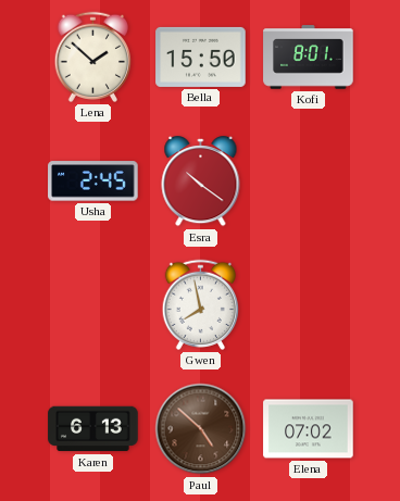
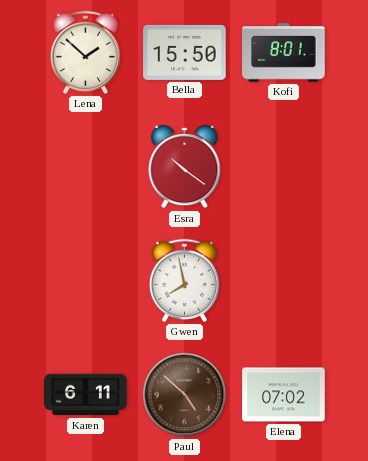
Usha: 2:45 -> none
Karen: 6:13 -> 6:11
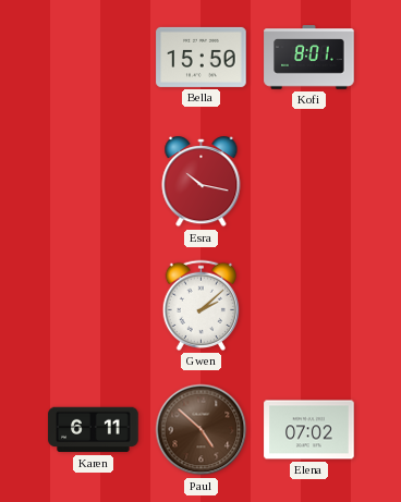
Lena: 1:52 -> none
Esra: 10:21 -> 10:17
Gwen: 7:58 -> 2:08
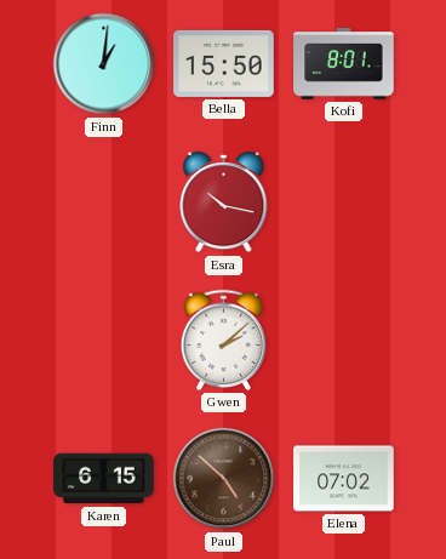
Finn: none -> 1:01
Karen: 6:11 -> 6:15
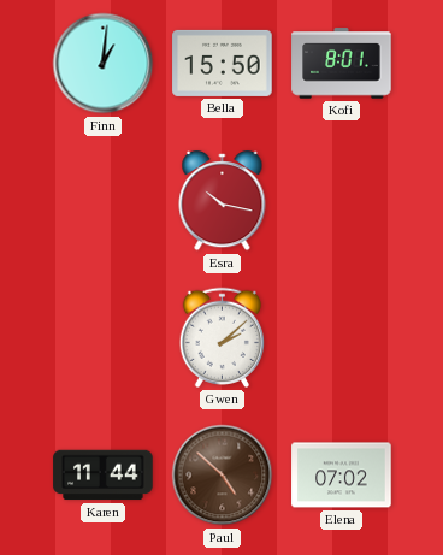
Karen: 6:15 -> 11:44
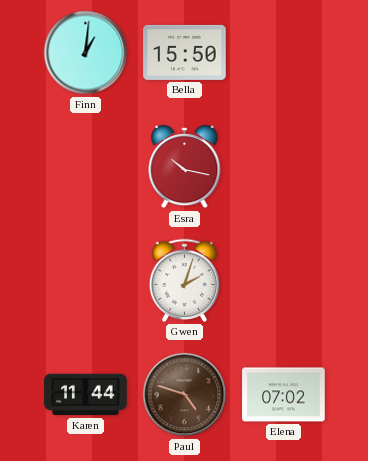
Kofi: 8:01 -> none
Gwen: 2:08 -> 2:03
Paul: 4:52 -> 4:48
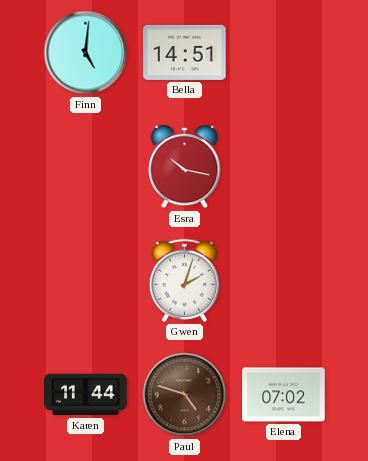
Finn: 1:01 -> 5:01
Bella: 15:50 -> 14:51
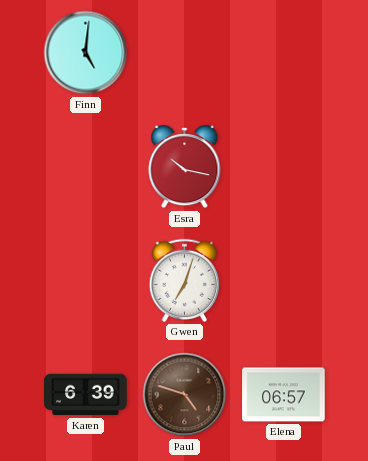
Bella: 14:51 -> none
Gwen: 2:03 -> 7:03
Karen: 11:44 -> 6:39
Elena: 07:02 -> 06:57
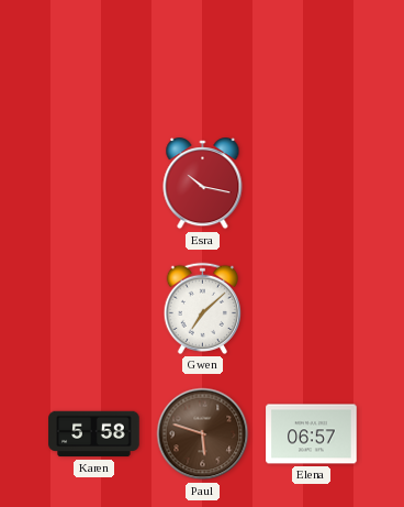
Finn: 5:01 -> none
Gwen: 7:03 -> 7:08
Karen: 6:39 -> 5:58
Paul: 4:48 -> 5:48
